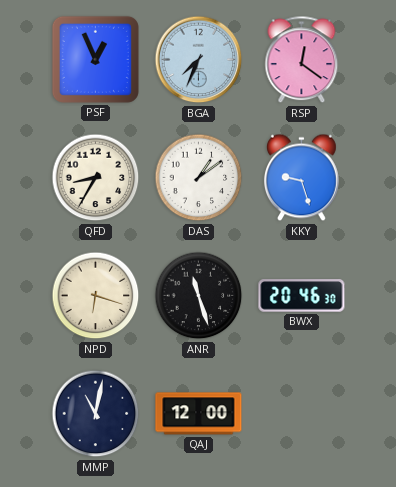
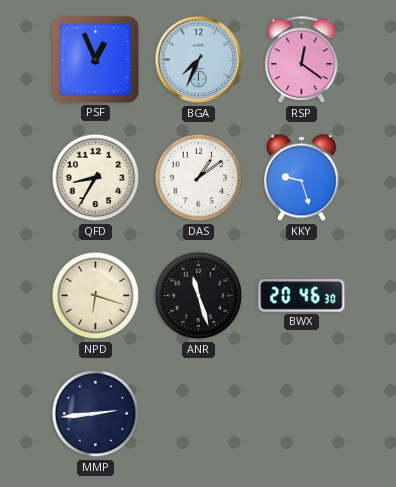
MMP: 11:02 -> 2:44
QAJ: 12:00 -> none
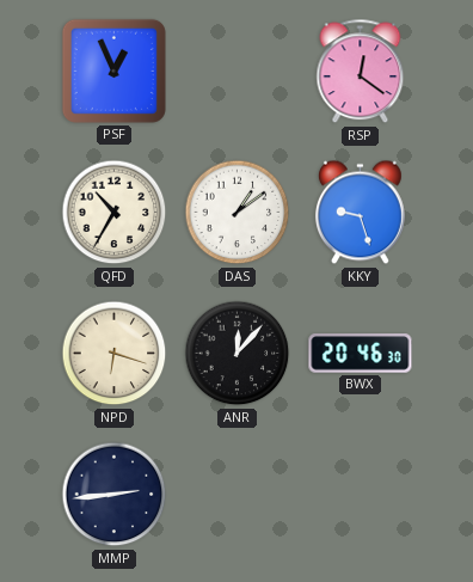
BGA: 7:34 -> none
QFD: 8:35 -> 10:35
ANR: 11:27 -> 12:07
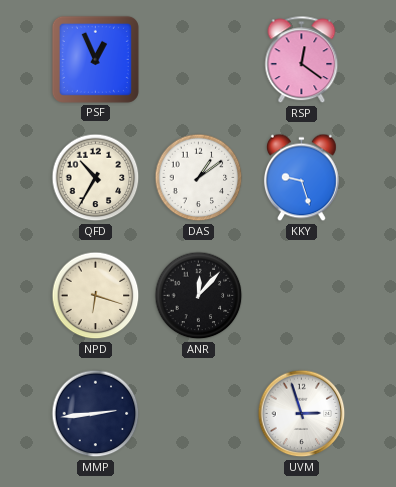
BWX: 20:46 -> none
UVM: none -> 2:57
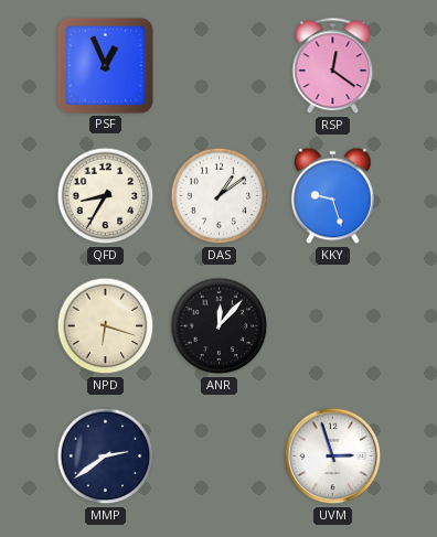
QFD: 10:35 -> 8:35
MMP: 2:44 -> 2:39
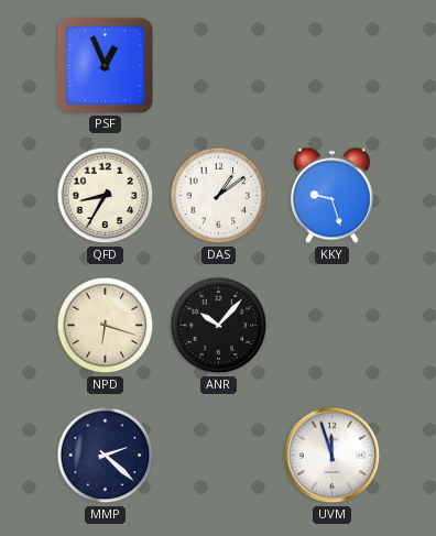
RSP: 12:21 -> none
ANR: 12:07 -> 10:07
MMP: 2:39 -> 2:22
UVM: 2:57 -> 11:57
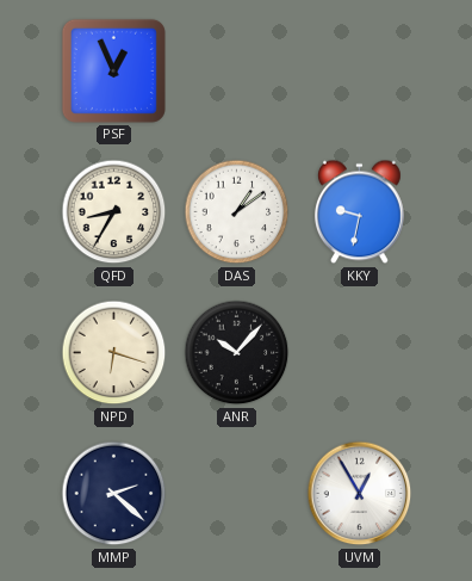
KKY: 9:27 -> 9:32
UVM: 11:57 -> 12:55
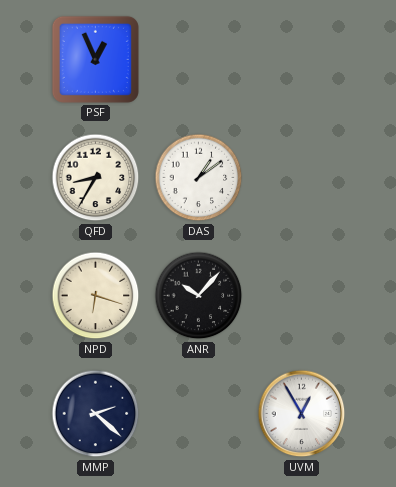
KKY: 9:32 -> none
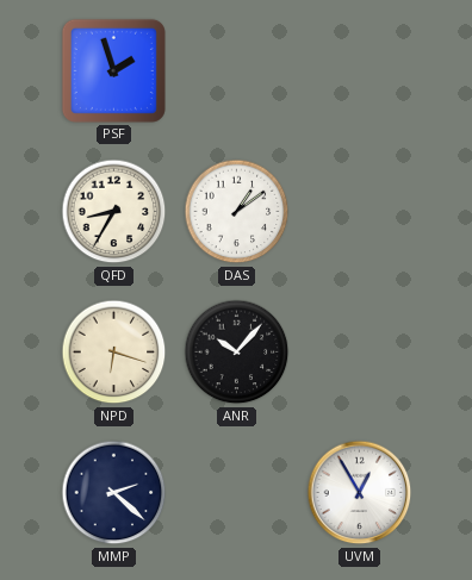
PSF: 12:56 -> 1:57
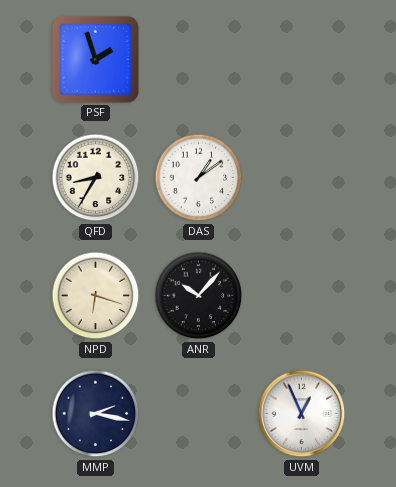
MMP: 2:22 -> 2:17
UVM: 12:55 -> 12:56
